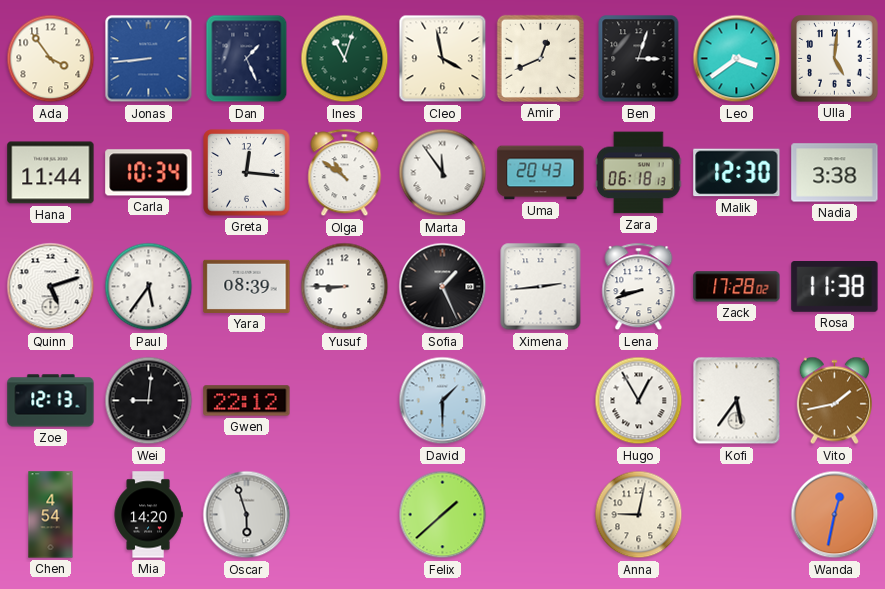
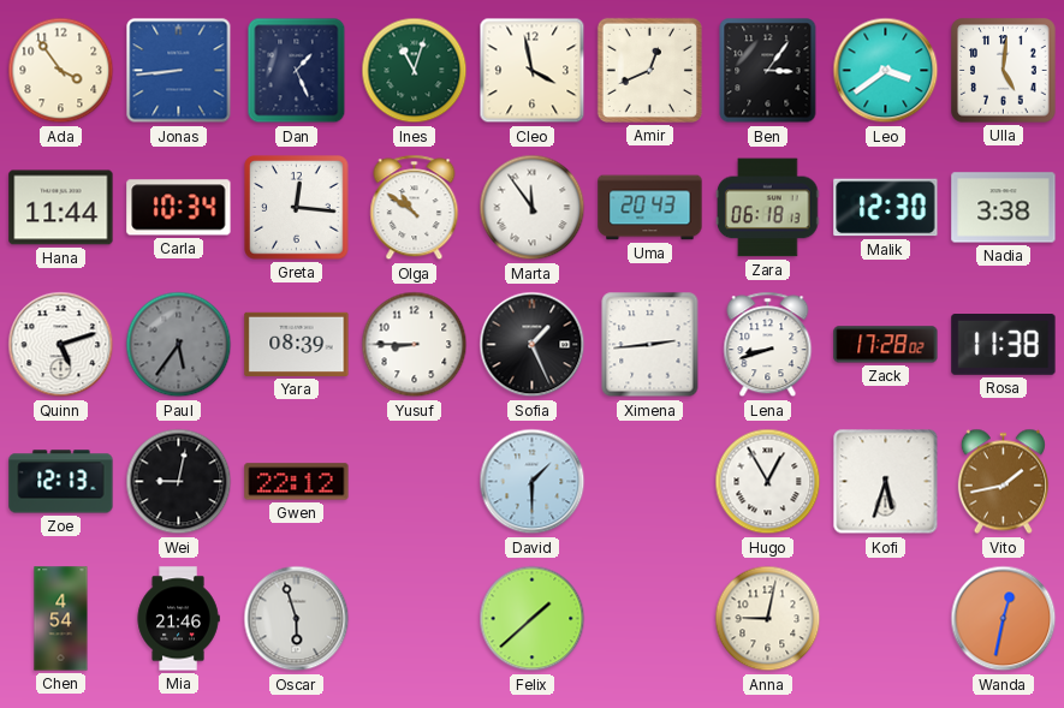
Ben: 3:03 -> 3:06
Paul dial: white -> grey
Wei: 9:01 -> 9:02
Kofi: 5:36 -> 5:33
Mia: 14:20 -> 21:46
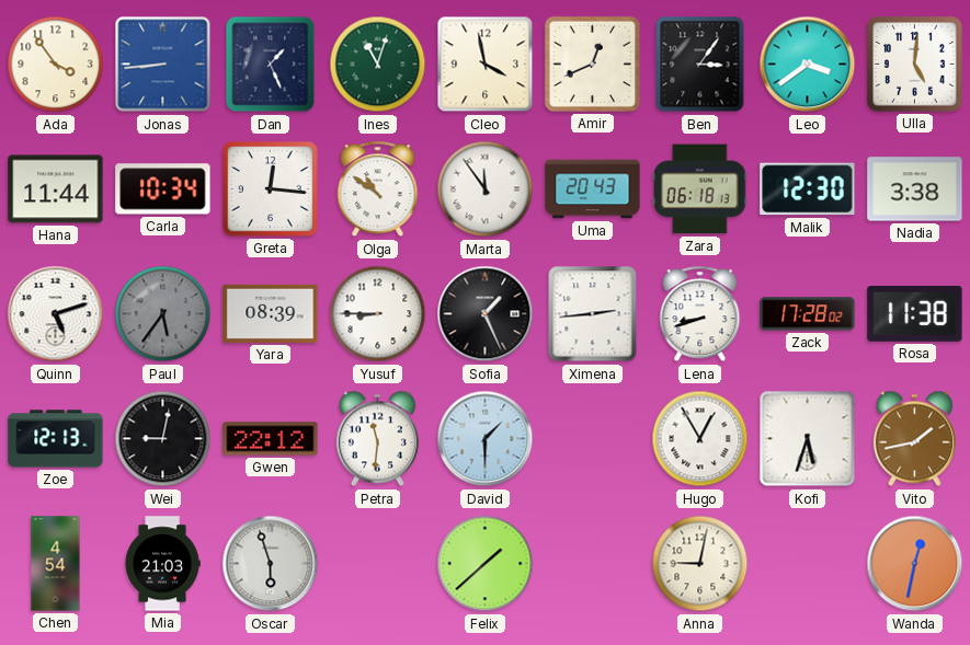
Petra: none -> 11:31
Mia: 21:46 -> 21:03
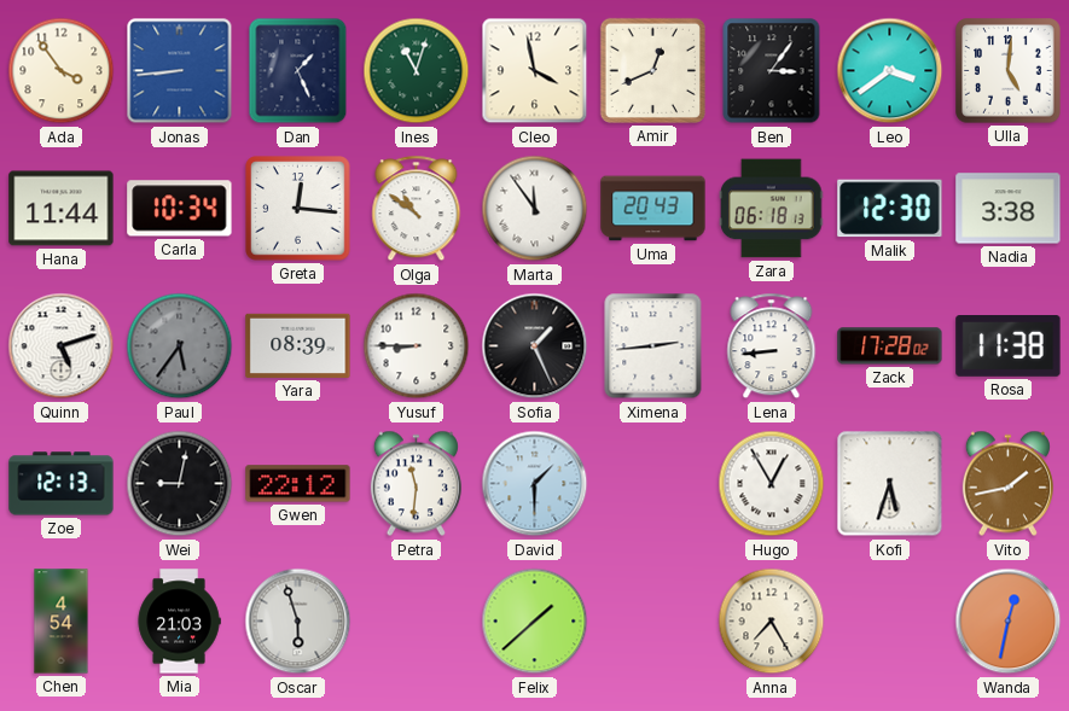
Lena: 8:42 -> 8:44
Anna: 9:02 -> 7:25
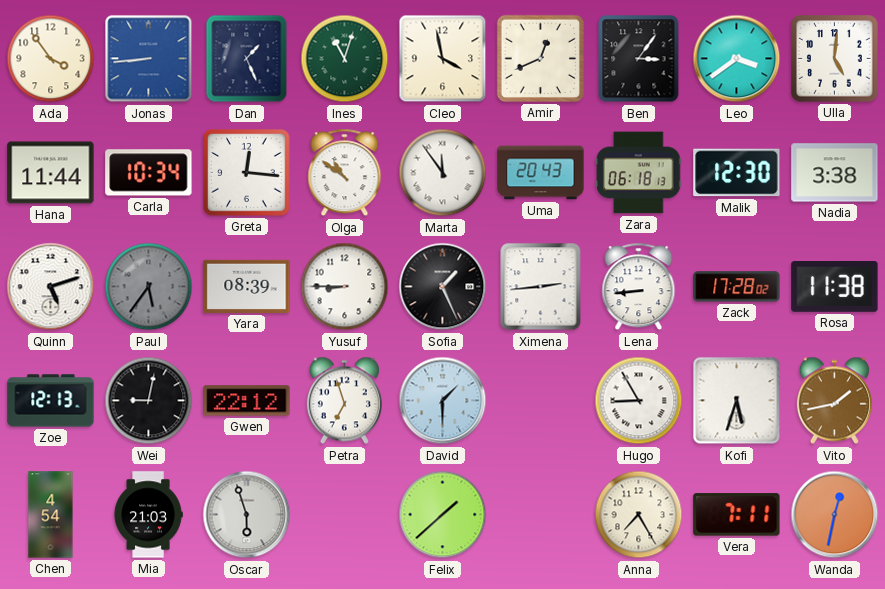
Petra: 11:31 -> 6:57
Hugo: 12:55 -> 8:55
Vera: none -> 7:11
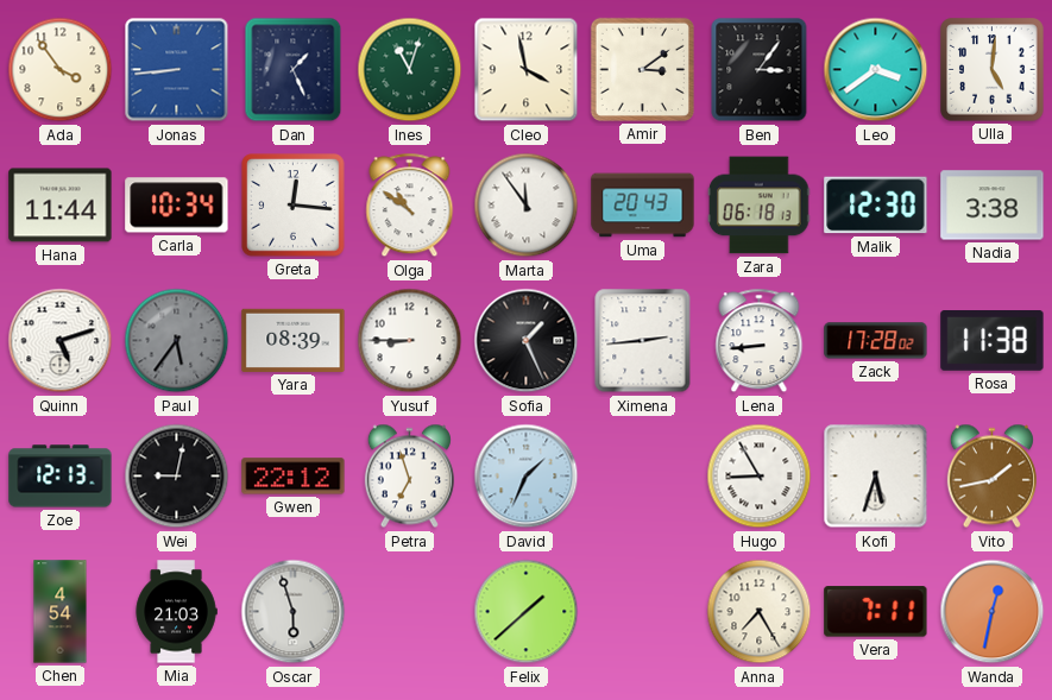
Amir: 12:41 -> 3:09
David: 1:30 -> 1:34
